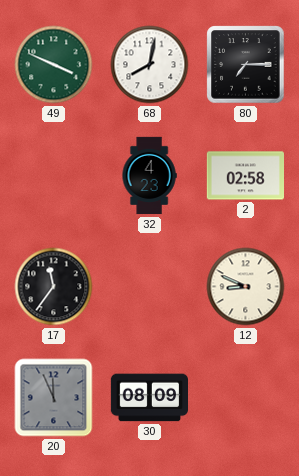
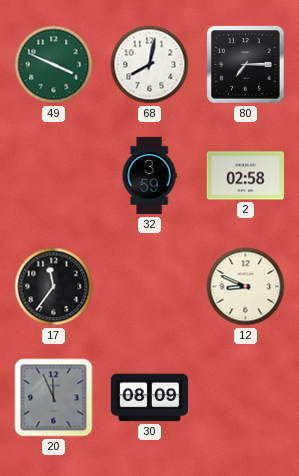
32: 4:23 -> 3:59
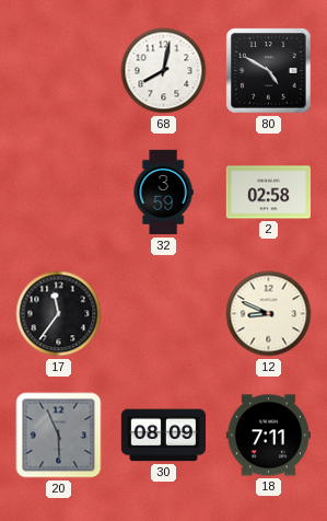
49: 3:49 -> none
80: 7:15 -> 4:50
20: 11:56 -> 5:56
18: none -> 7:11
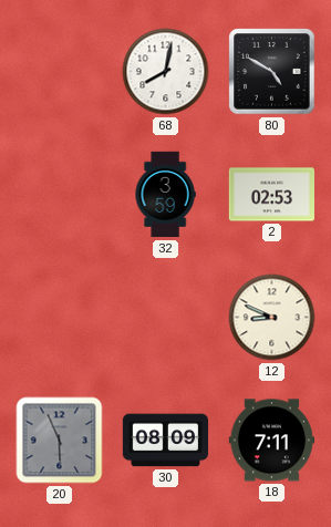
2: 02:58 -> 02:53
17: 11:36 -> none
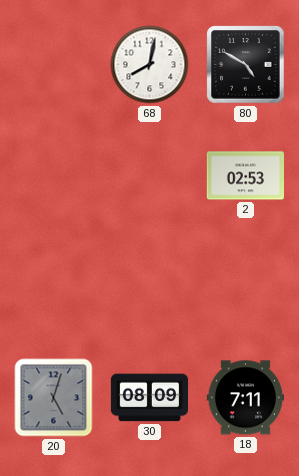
32: 3:59 -> none
12: 8:49 -> none
20: 5:56 -> 5:03
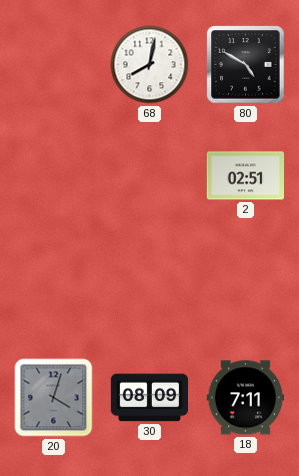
2: 02:53 -> 02:51
20: 5:03 -> 4:03
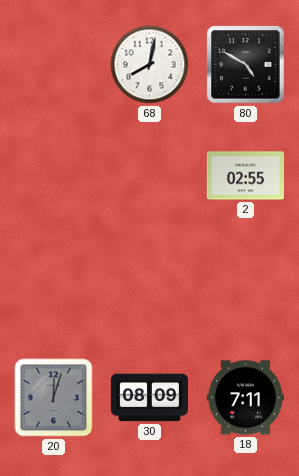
2: 02:51 -> 02:55
20: 4:03 -> 12:03
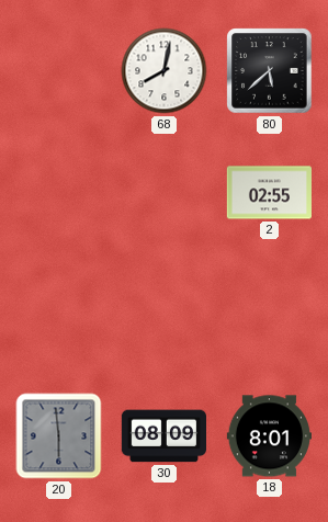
80: 4:50 -> 5:38
20: 12:03 -> 5:59
18: 7:11 -> 8:01
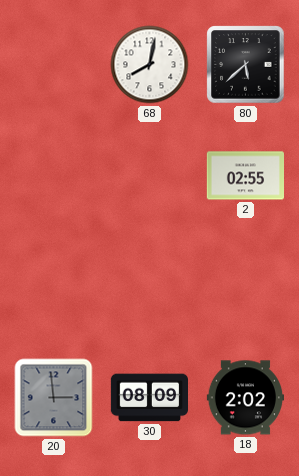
20: 5:59 -> 2:59
18: 8:01 -> 2:02
